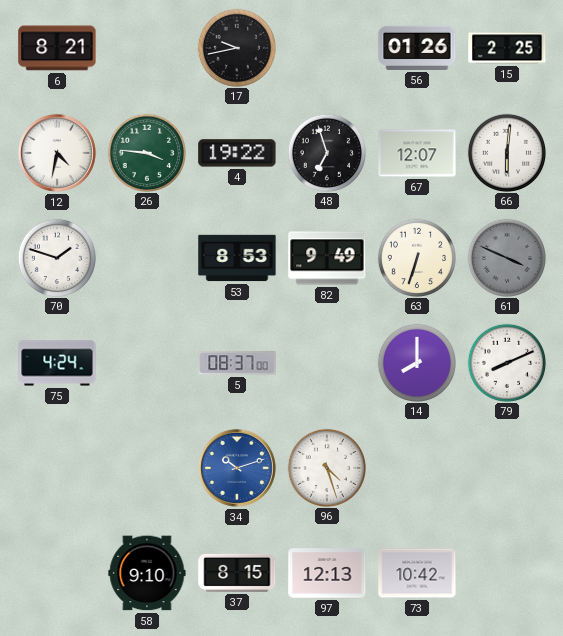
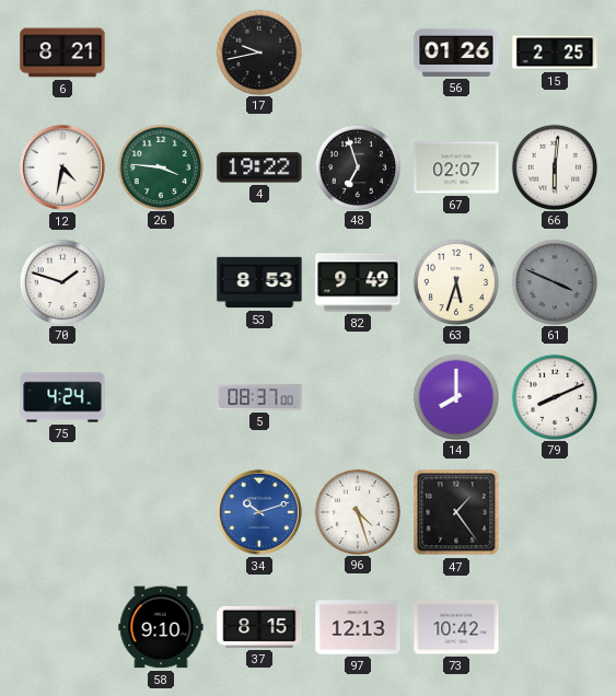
67: 12:07 -> 02:07
63: 6:33 -> 5:33
47: none -> 1:24
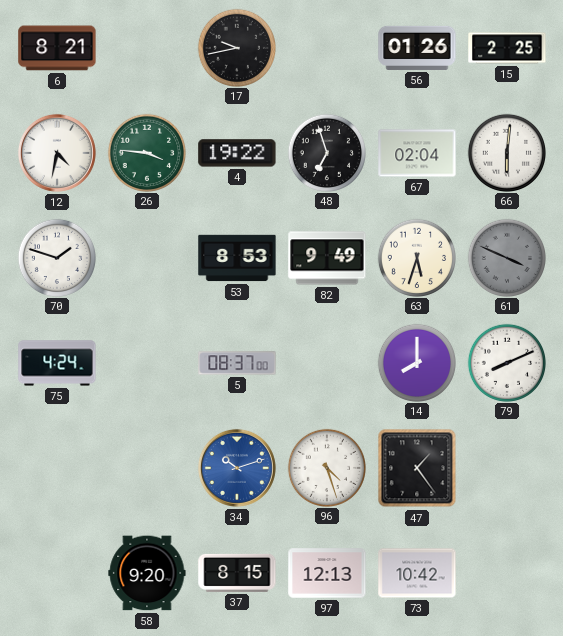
67: 02:07 -> 02:04
58: 9:10 -> 9:20
